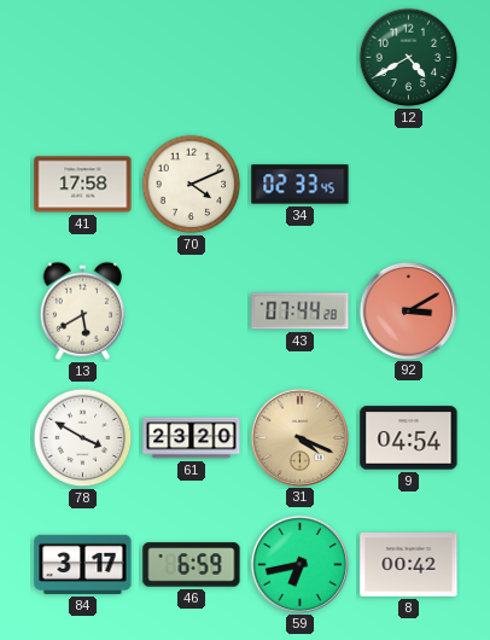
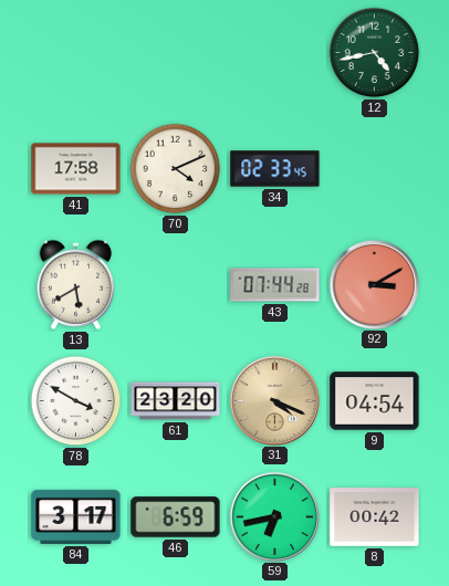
12: 4:40 -> 4:43
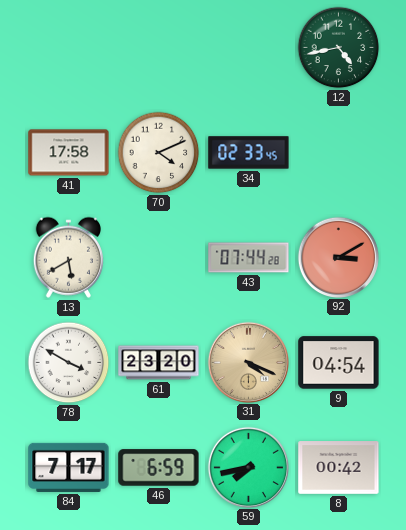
84: 3:17 -> 7:17
59: 6:43 -> 7:43
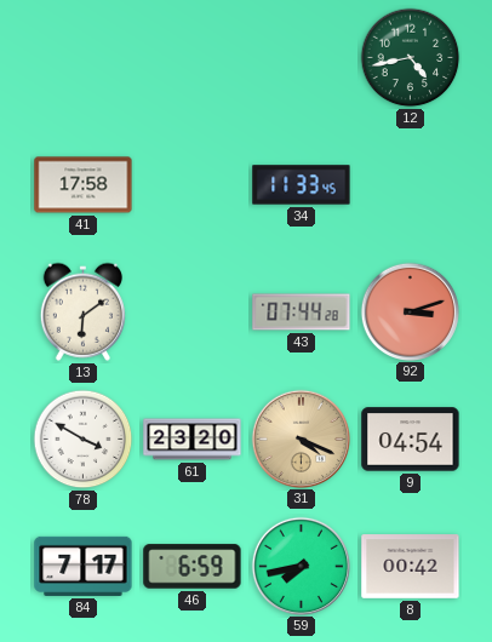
70: 4:11 -> none
34: 02:33 -> 11:33
13: 5:40 -> 6:09
92: 3:10 -> 3:12
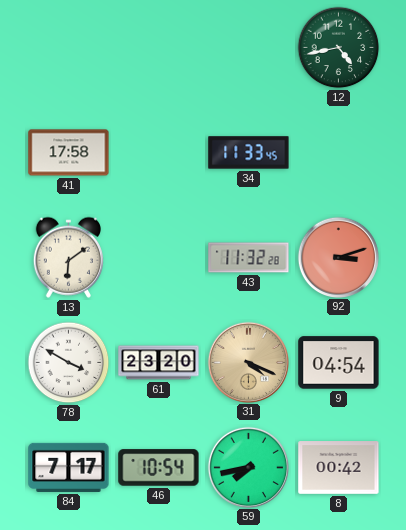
43: 07:44 -> 11:32
46: 6:59 -> 10:54
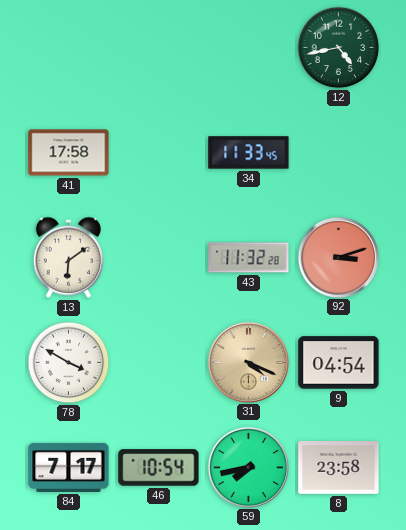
61: 23:20 -> none
8: 00:42 -> 23:58
